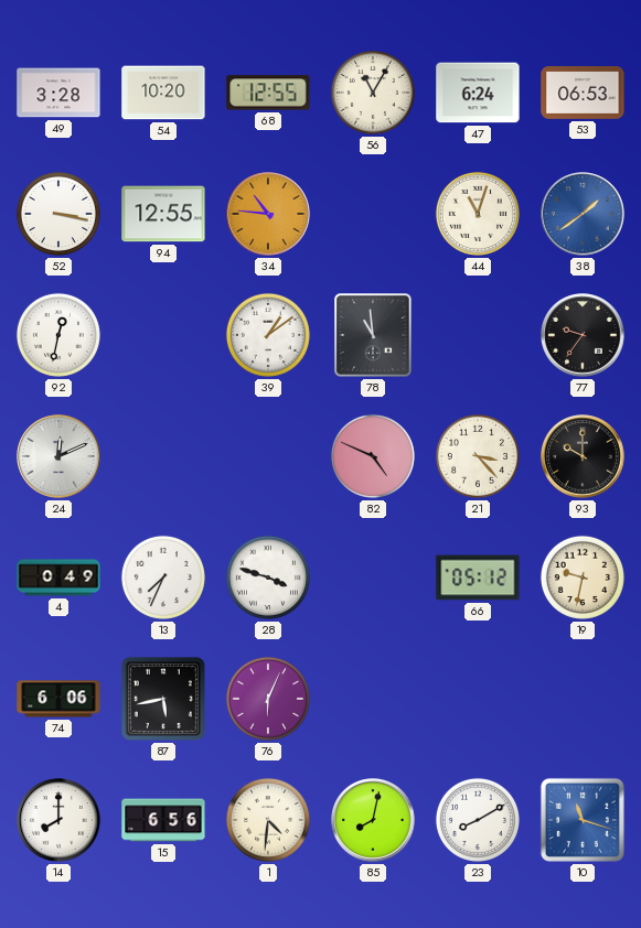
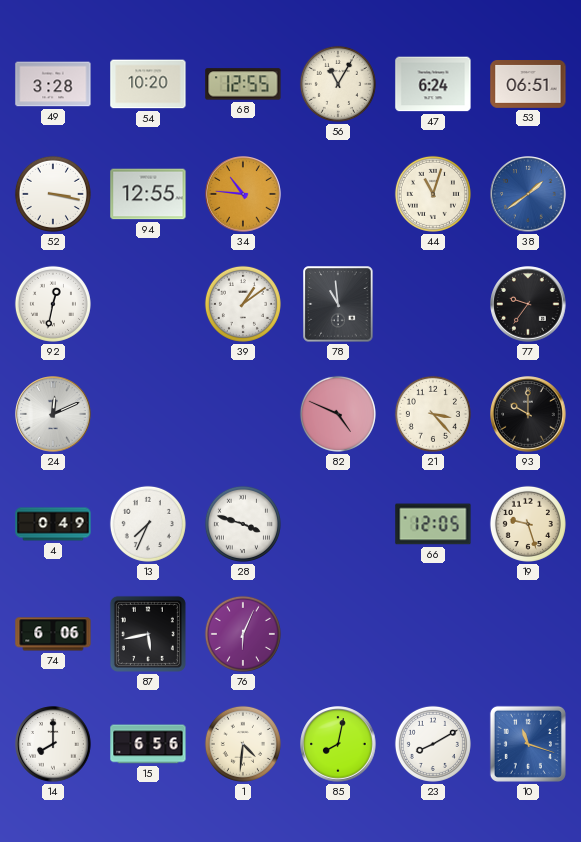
53: 06:53 -> 06:51
66: 05:12 -> 12:05
19: 9:32 -> 9:27
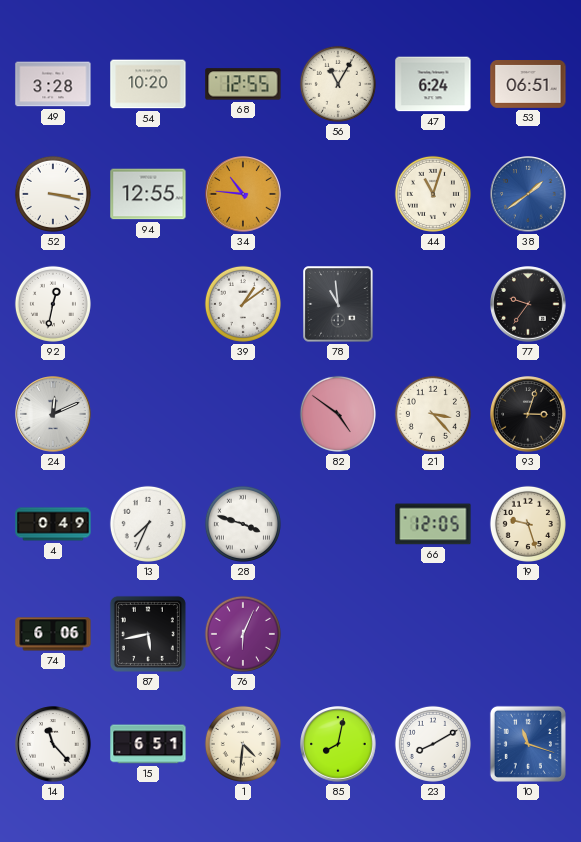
82: 4:49 -> 4:51
93: 10:00 -> 3:03
14: 8:00 -> 11:23
15: 6:56 -> 6:51
